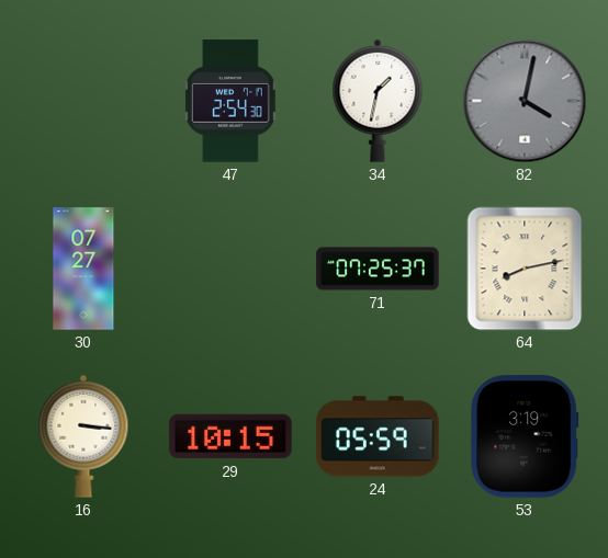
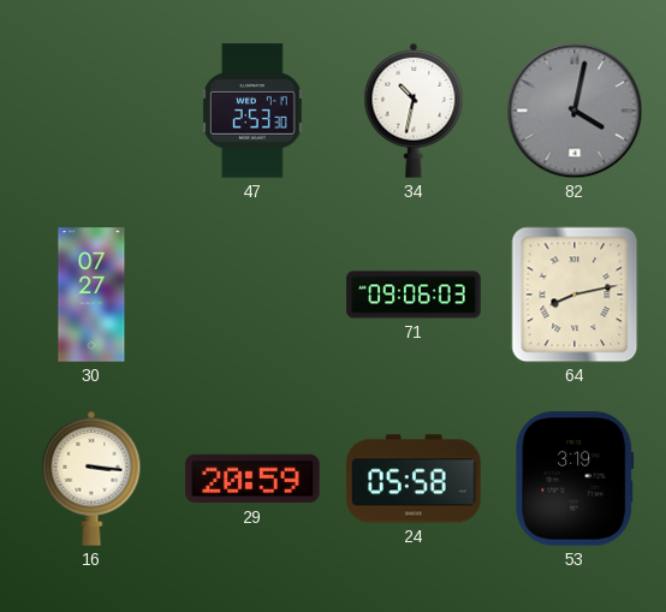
47: 2:54 -> 2:53
34: 1:32 -> 10:32
71: 07:25 -> 09:06
29: 10:15 -> 20:59
24: 05:59 -> 05:58
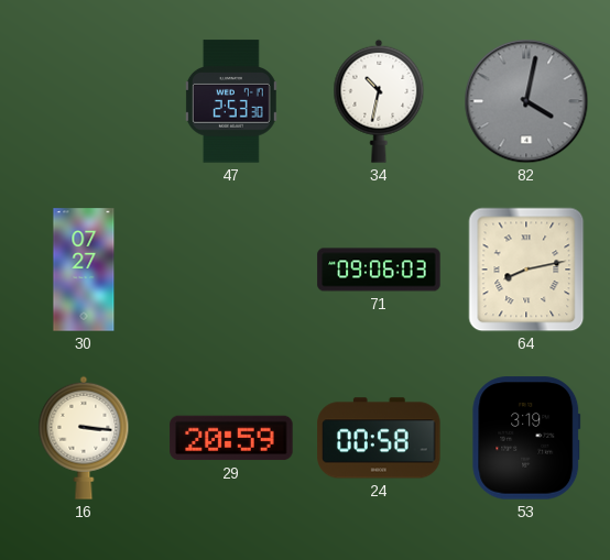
24: 05:58 -> 00:58
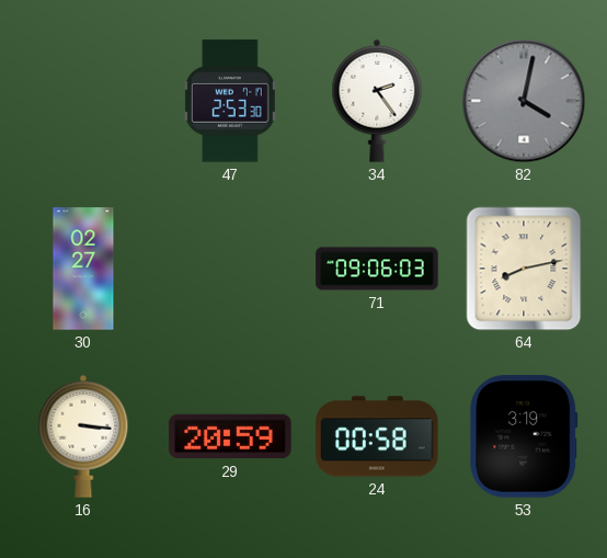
34: 10:32 -> 2:24
30: 07:27 -> 02:27
